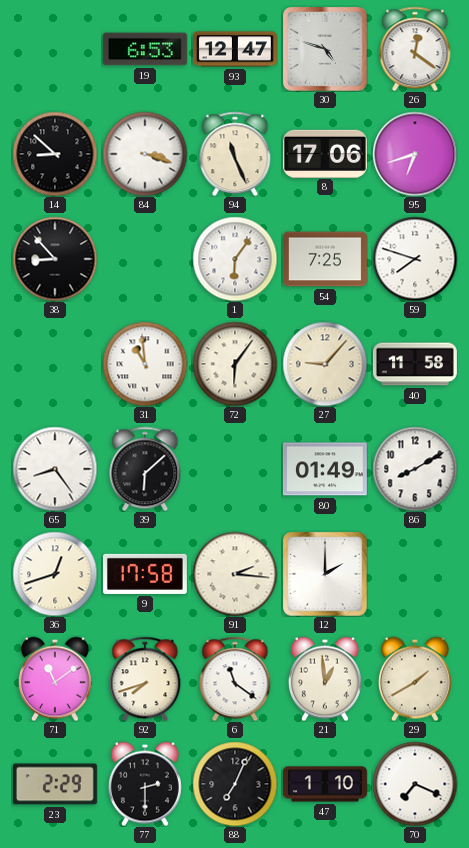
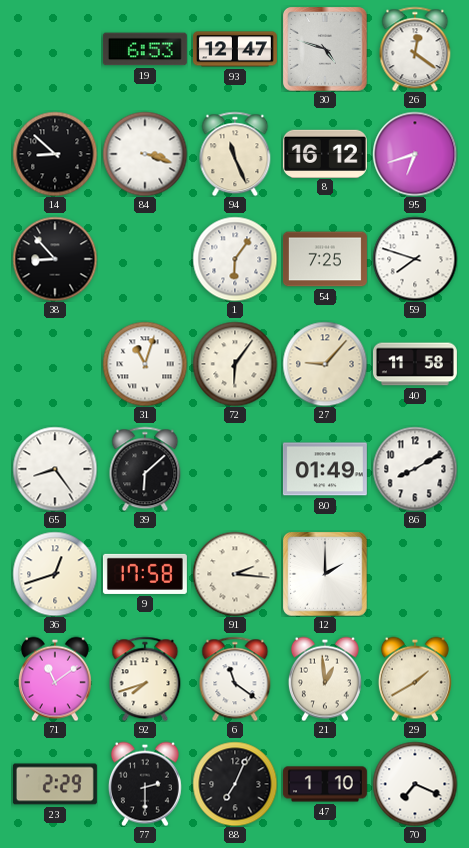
8: 17:06 -> 16:12
31: 10:59 -> 11:03
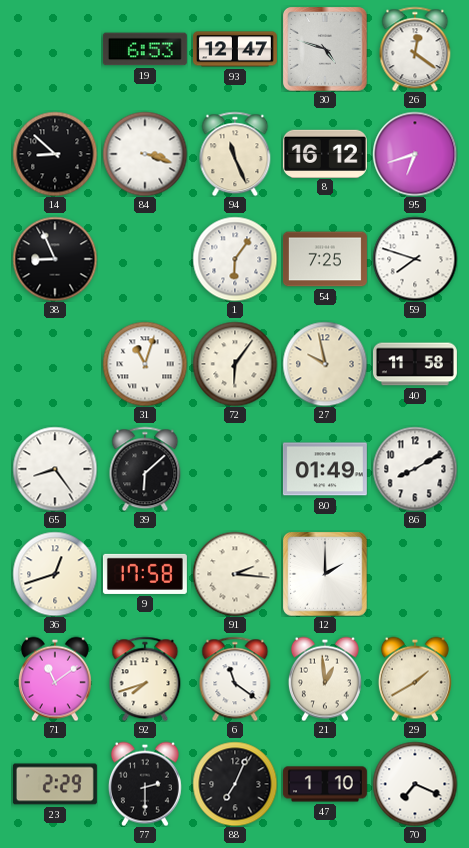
38: 8:53 -> 8:56
27: 9:07 -> 9:58
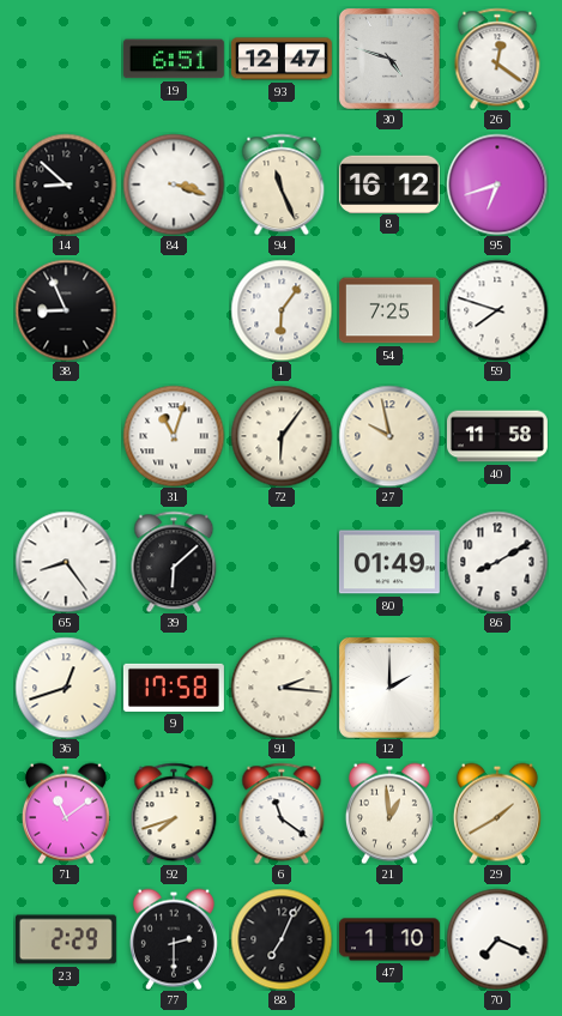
19: 6:53 -> 6:51
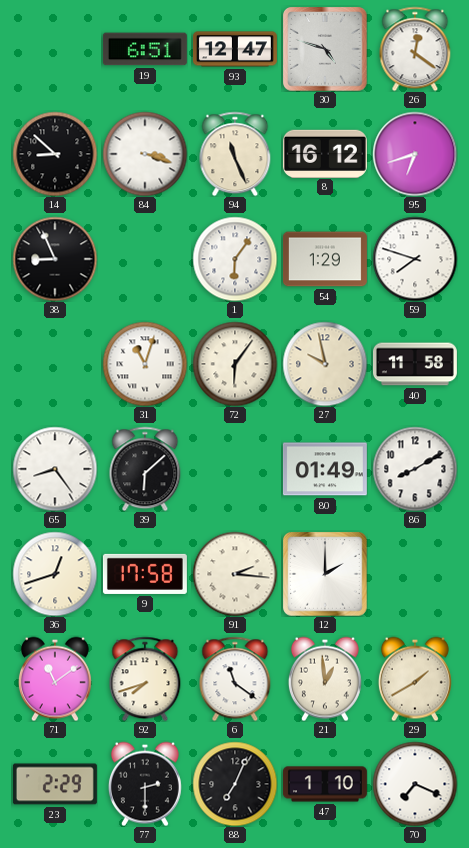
54: 7:25 -> 1:29
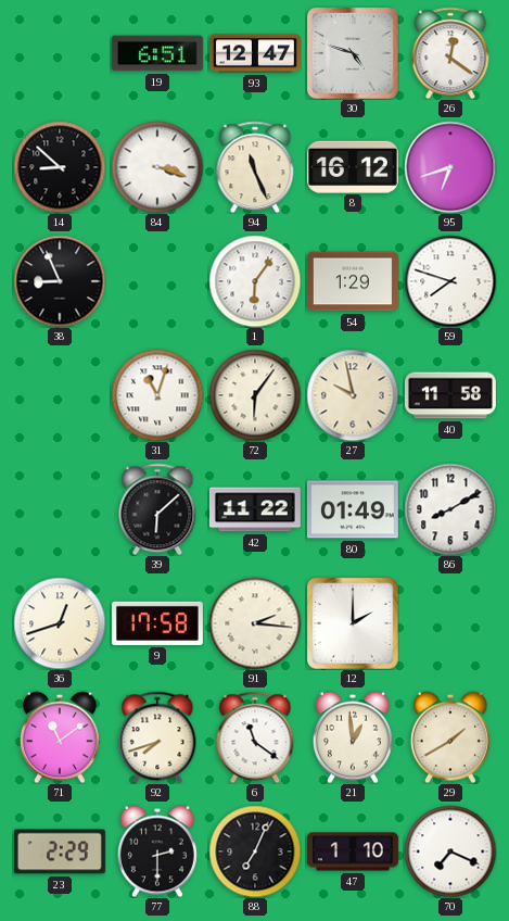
65: 8:24 -> none
42: none -> 11:22
